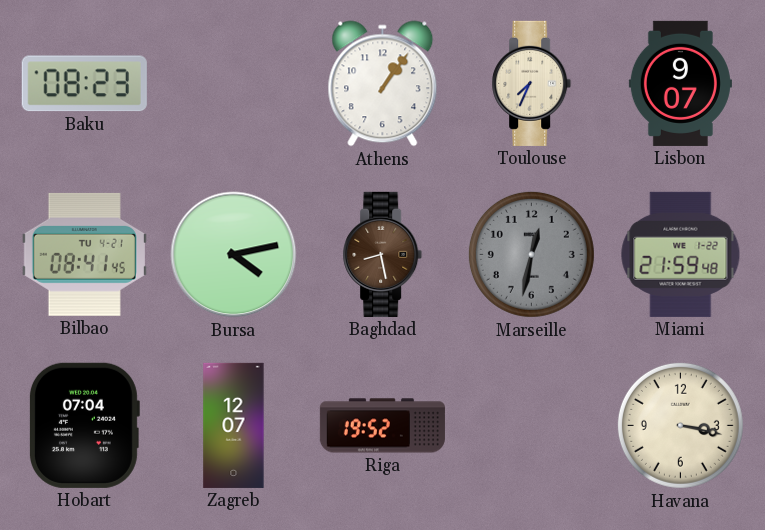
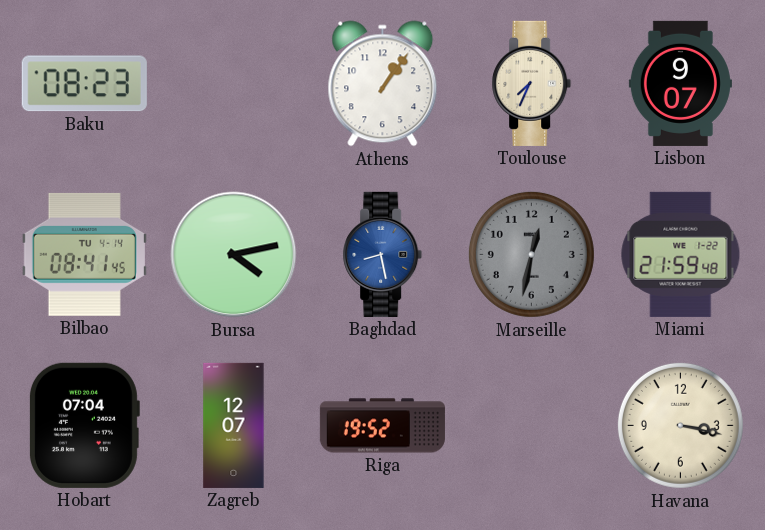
Bilbao date: TU 4-21 -> TU 4-14
Baghdad dial: brown -> blue
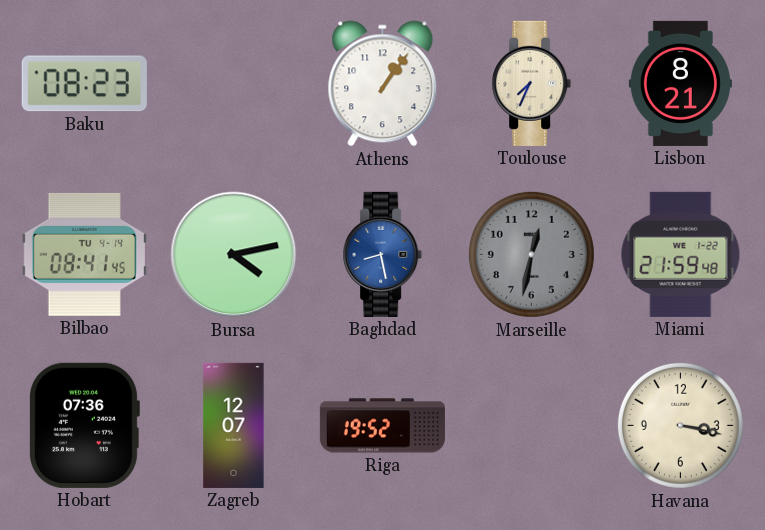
Lisbon: 9:07 -> 8:21
Hobart: 07:04 -> 07:36
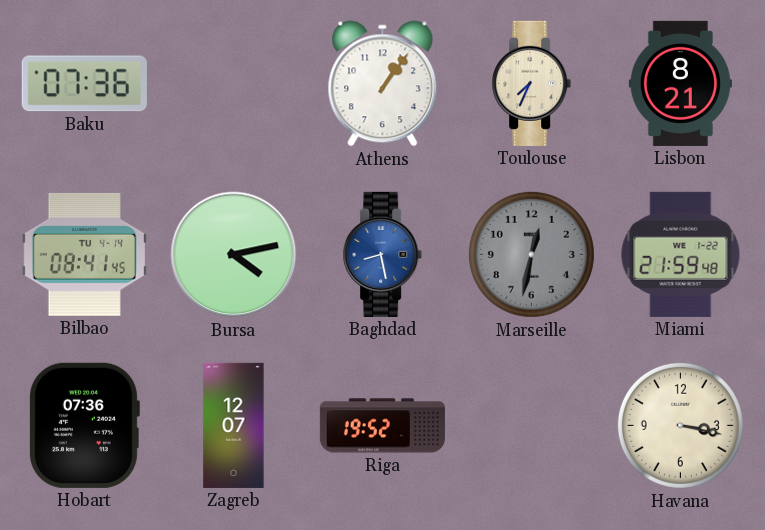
Baku: 08:23 -> 07:36
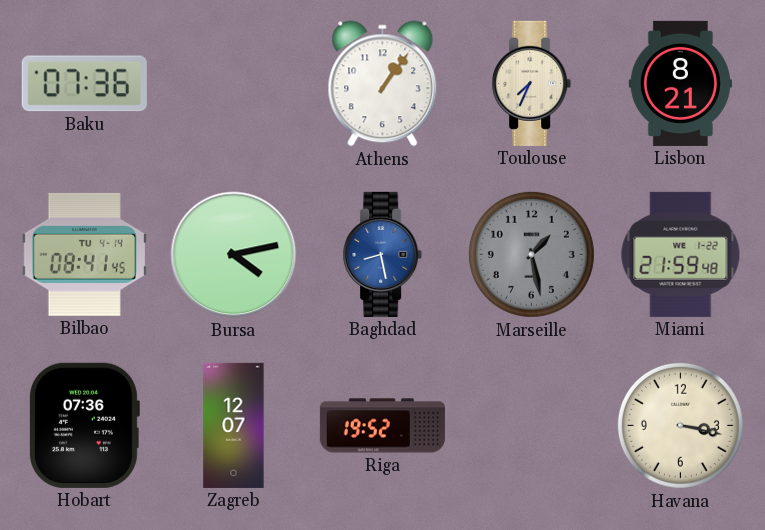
Marseille: 12:32 -> 1:28
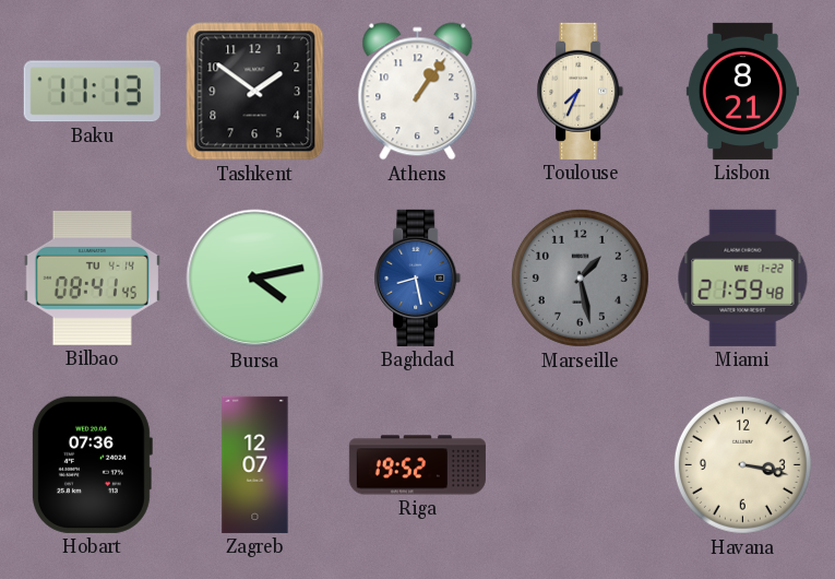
Baku: 07:36 -> 11:13
Tashkent: none -> 1:51
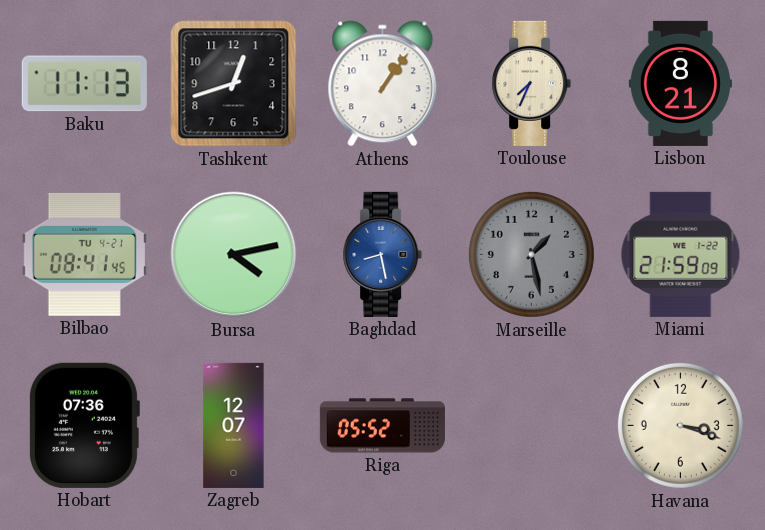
Tashkent: 1:51 -> 12:42
Bilbao date: TU 4-14 -> TU 4-21
Miami: 21:59:48 -> 21:59:09
Riga: 19:52 -> 05:52
Havana: 3:17 -> 3:18
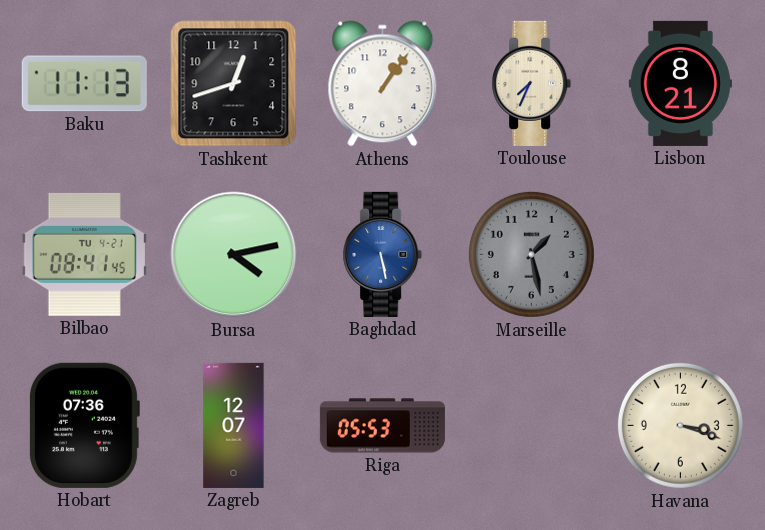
Baghdad: 8:28 -> 5:28
Miami: 21:59 -> none
Riga: 05:52 -> 05:53
